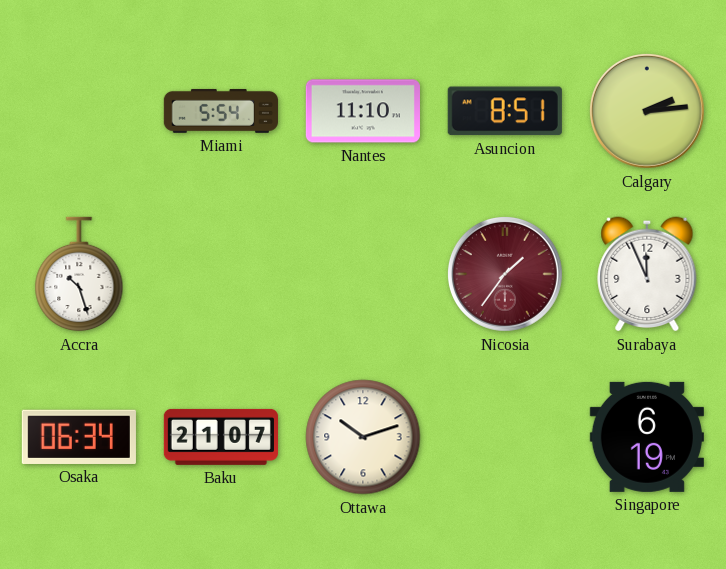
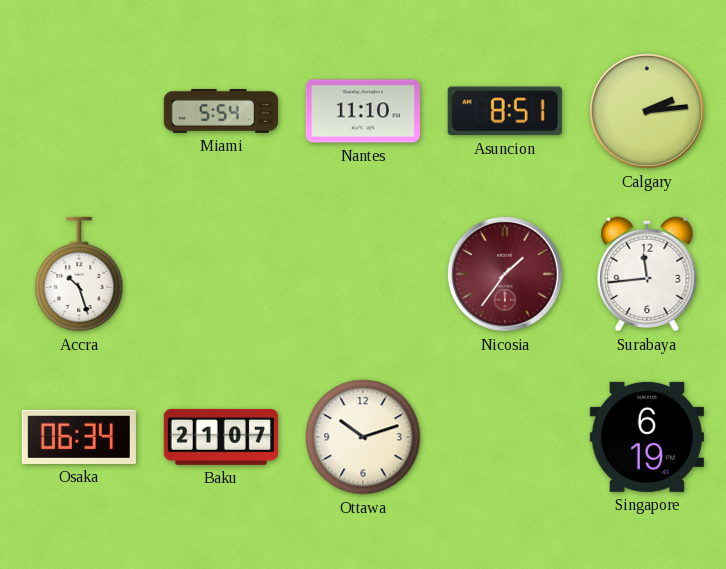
Surabaya: 11:56 -> 11:44
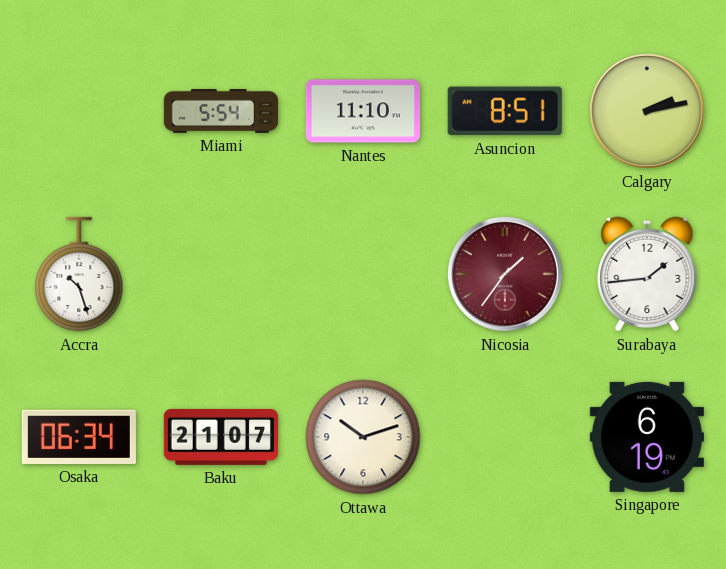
Calgary: 2:14 -> 2:13
Surabaya: 11:44 -> 1:44
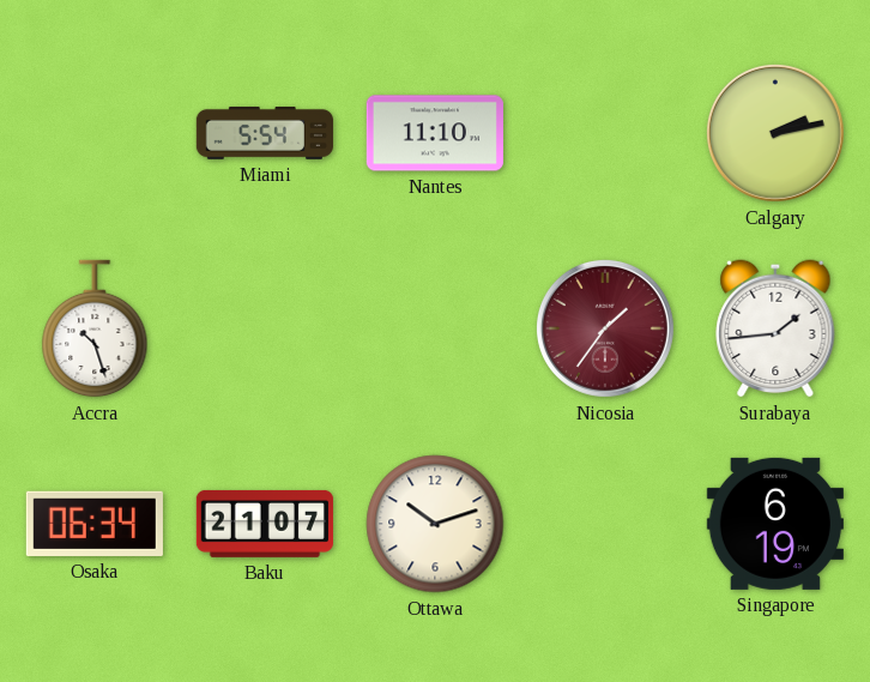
Asuncion: 8:51 -> none
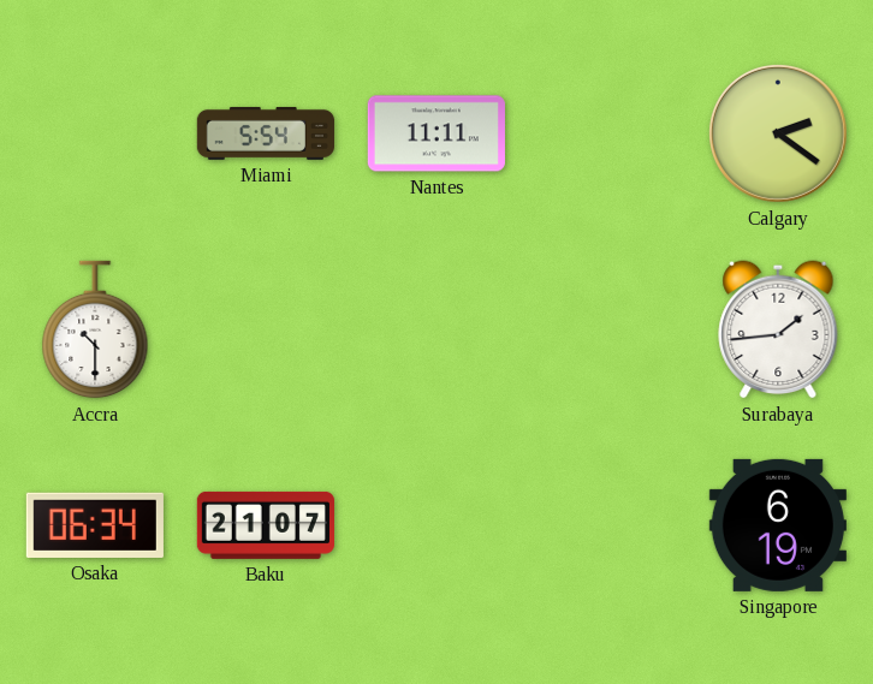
Nantes: 11:10 -> 11:11
Calgary: 2:13 -> 2:21
Accra: 10:27 -> 10:30
Nicosia: 1:36 -> none
Ottawa: 10:12 -> none
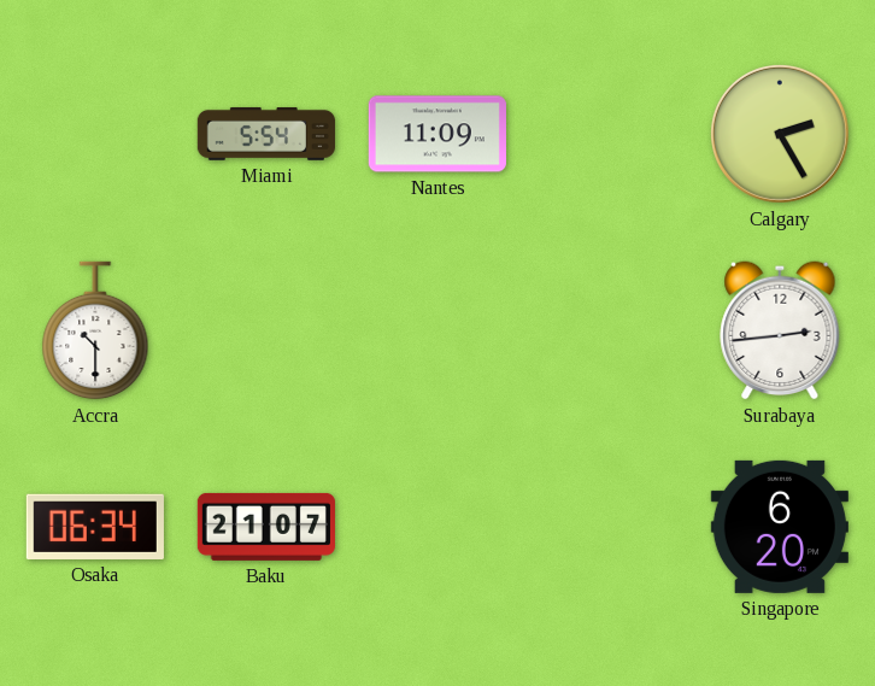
Nantes: 11:11 -> 11:09
Calgary: 2:21 -> 2:25
Surabaya: 1:44 -> 2:44
Singapore: 6:19 -> 6:20
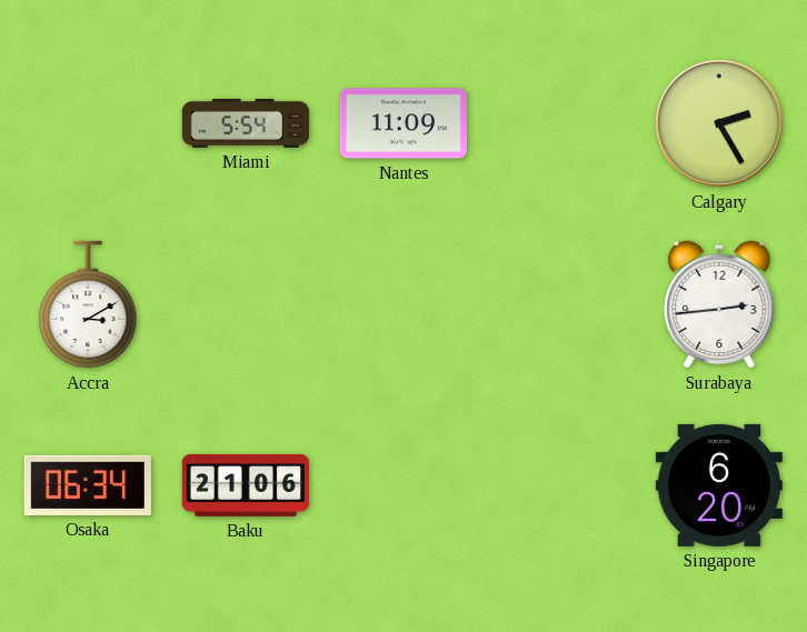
Accra: 10:30 -> 3:10
Baku: 21:07 -> 21:06
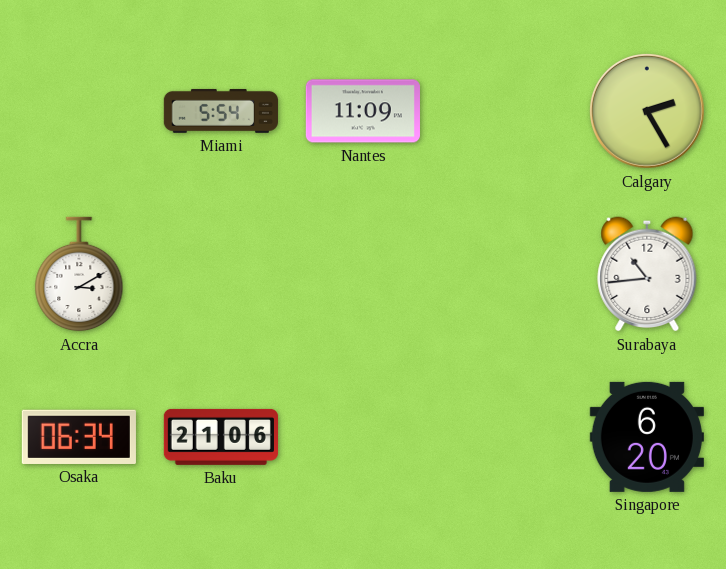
Surabaya: 2:44 -> 10:44
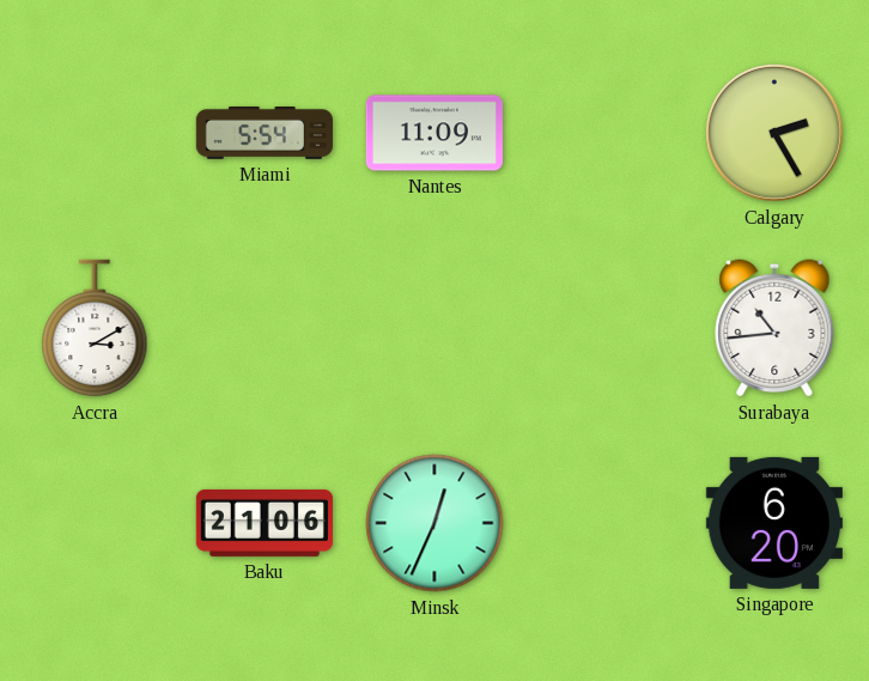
Osaka: 06:34 -> none
Minsk: none -> 12:34
